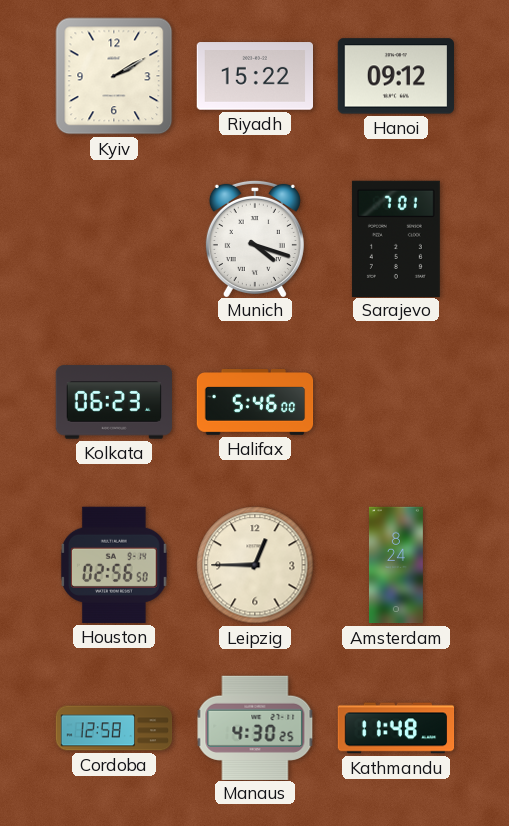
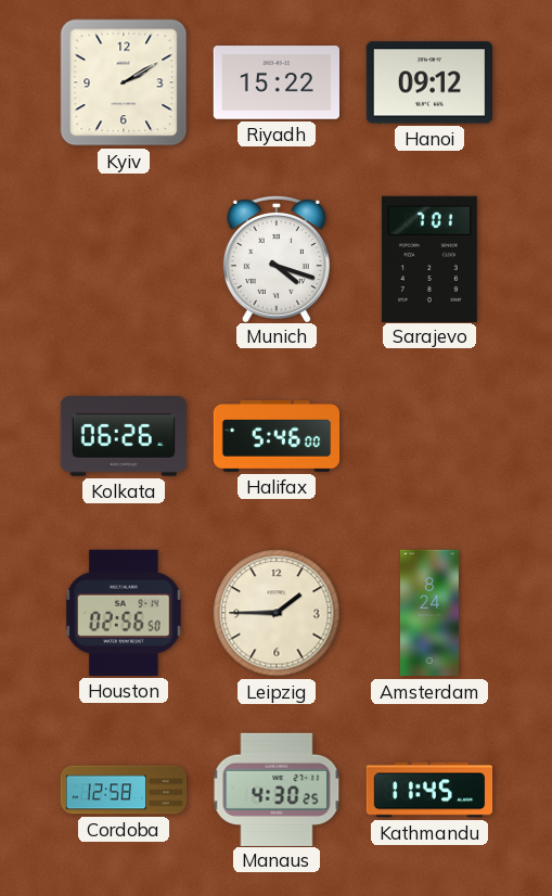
Kolkata: 06:23 -> 06:26
Leipzig: 12:45 -> 1:45
Kathmandu: 11:48 -> 11:45
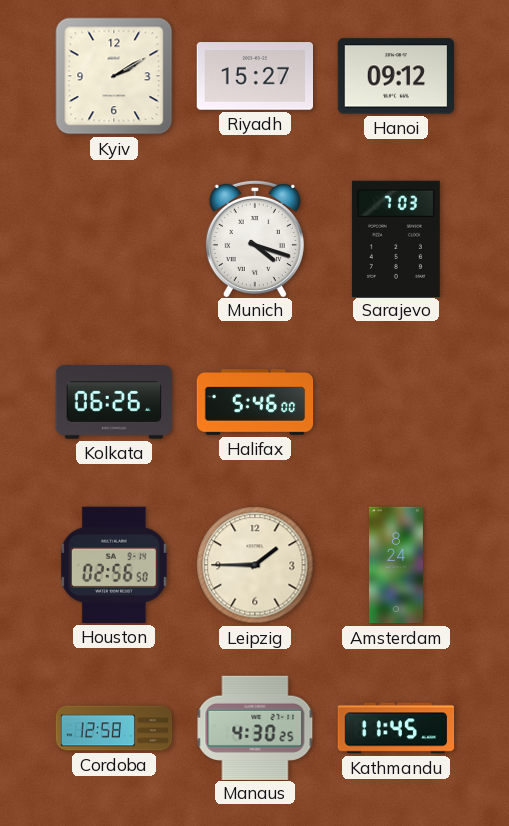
Riyadh: 15:22 -> 15:27
Sarajevo: 7:01 -> 7:03
